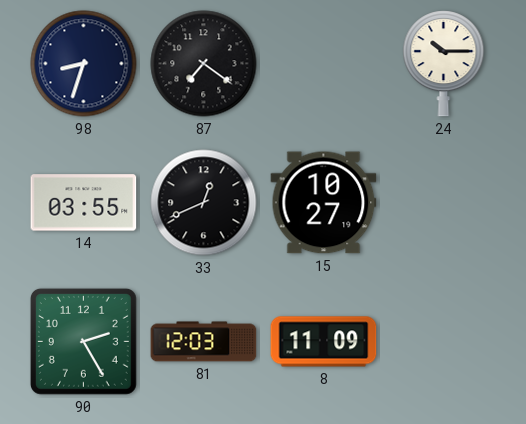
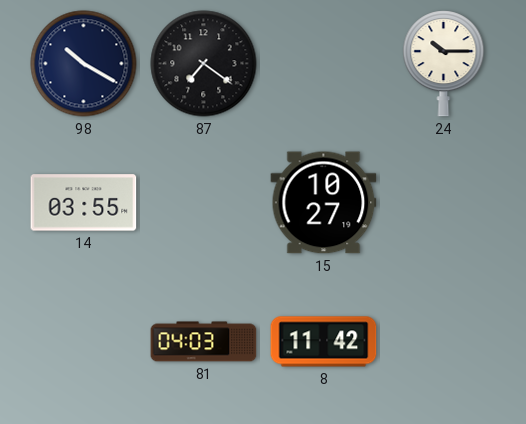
98: 8:33 -> 10:20
33: 12:41 -> none
90: 2:25 -> none
81: 12:03 -> 04:03
8: 11:09 -> 11:42
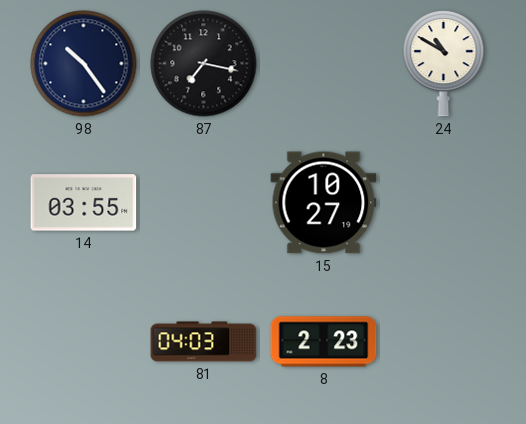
98: 10:20 -> 10:24
87: 7:21 -> 7:17
24: 10:15 -> 10:50
8: 11:42 -> 2:23
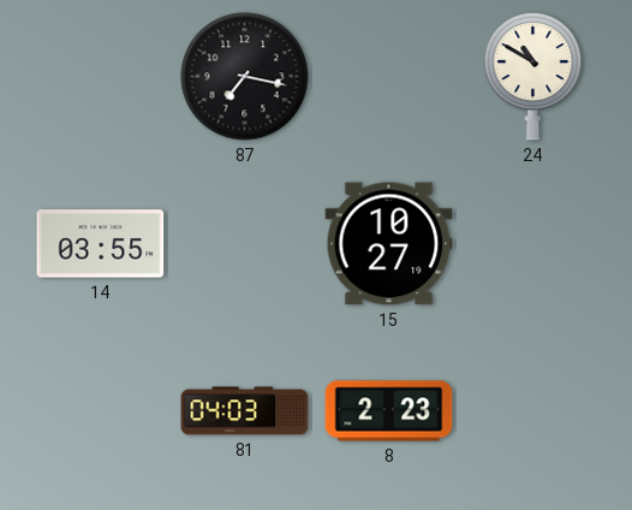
98: 10:24 -> none
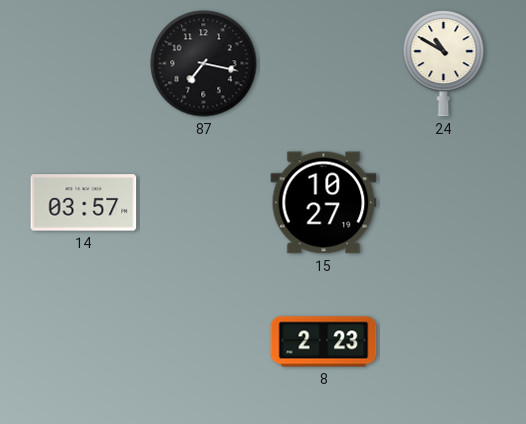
14: 03:55 -> 03:57
81: 04:03 -> none
